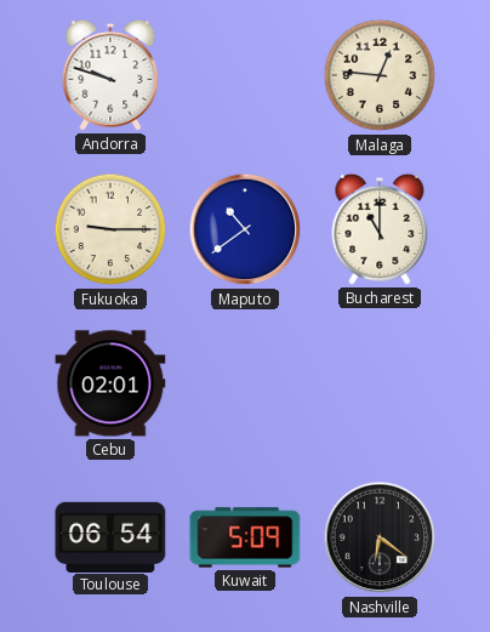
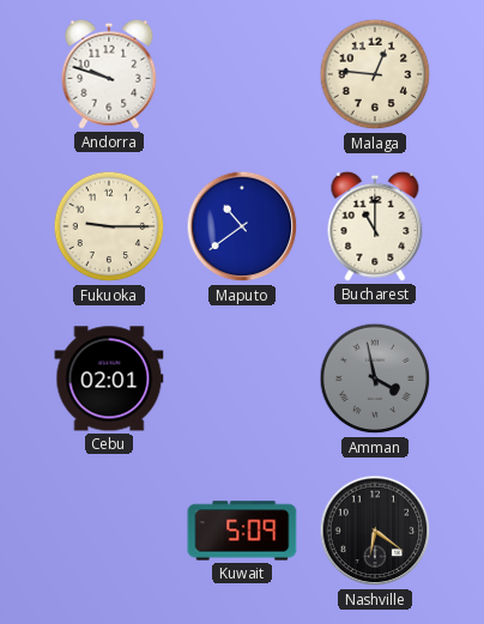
Amman: none -> 3:58
Toulouse: 06:54 -> none
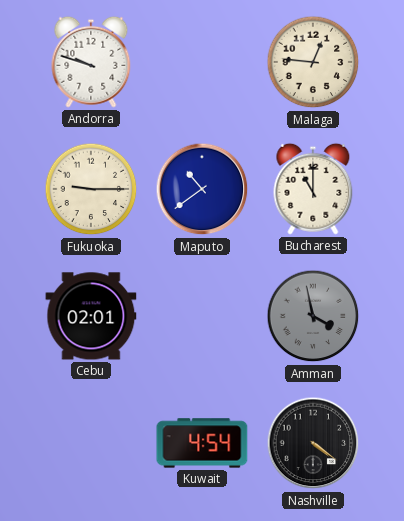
Kuwait: 5:09 -> 4:54
Nashville: 6:21 -> 4:21
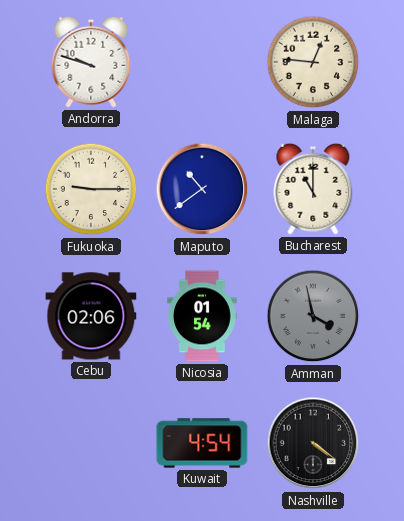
Cebu: 02:01 -> 02:06
Nicosia: none -> 01:54
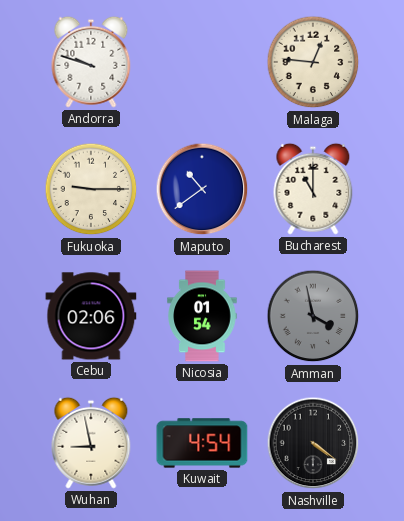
Wuhan: none -> 8:58
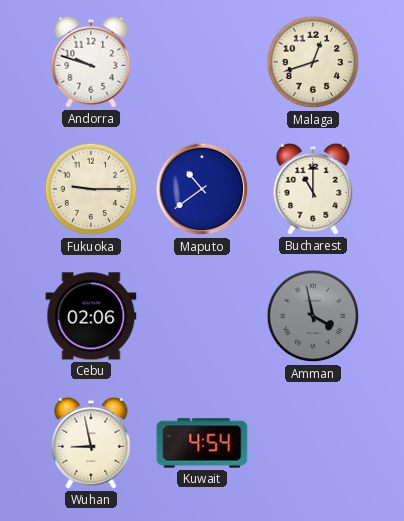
Malaga: 12:46 -> 12:42
Nicosia: 01:54 -> none
Nashville: 4:21 -> none
